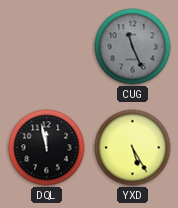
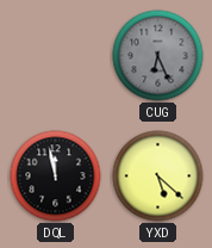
CUG: 11:26 -> 6:26
YXD: 5:25 -> 5:22
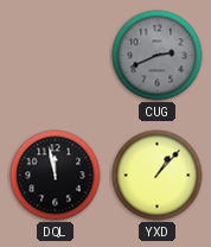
CUG: 6:26 -> 2:41
YXD: 5:22 -> 1:07
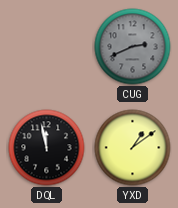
YXD: 1:07 -> 1:09
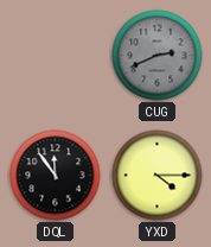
DQL: 11:58 -> 11:54
YXD: 1:09 -> 4:15
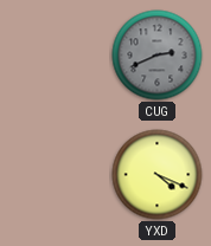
DQL: 11:54 -> none
YXD: 4:15 -> 4:19
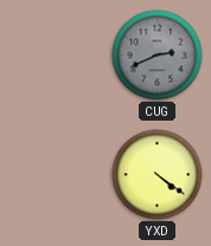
YXD: 4:19 -> 4:21
